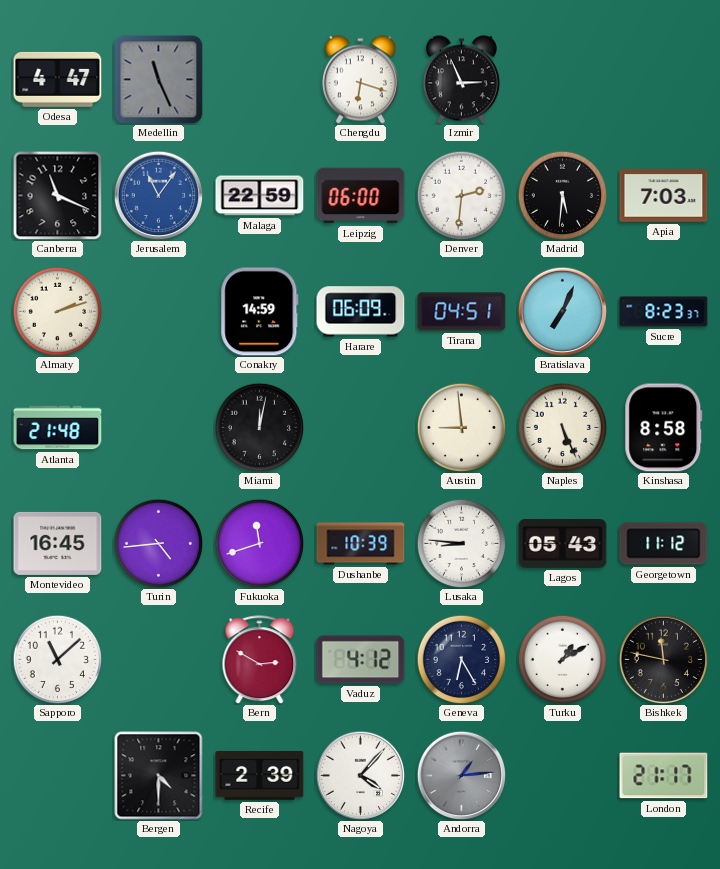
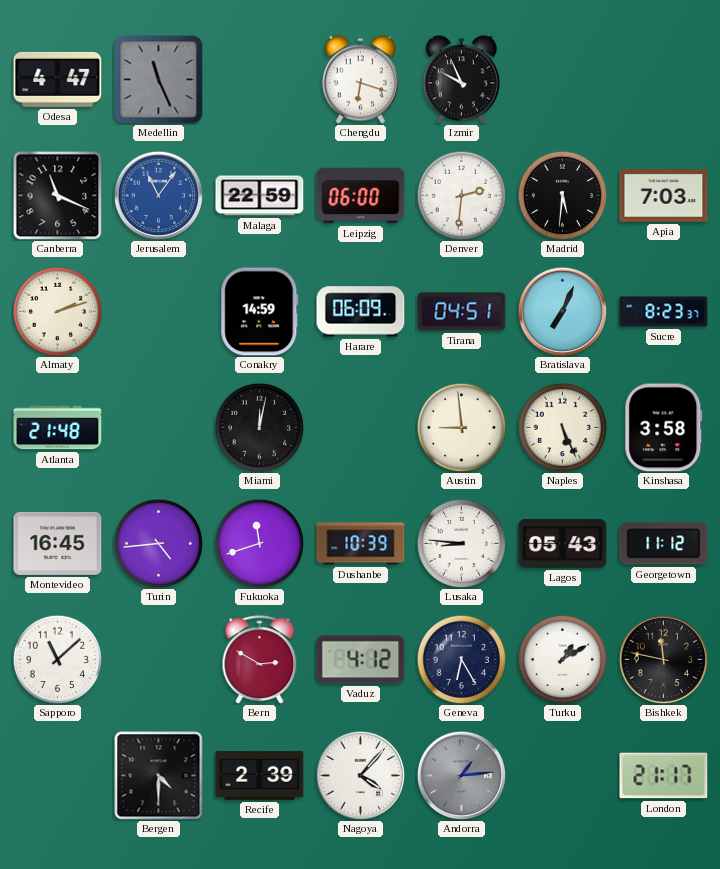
Izmir: 2:56 -> 9:56
Kinshasa: 8:58 -> 3:58
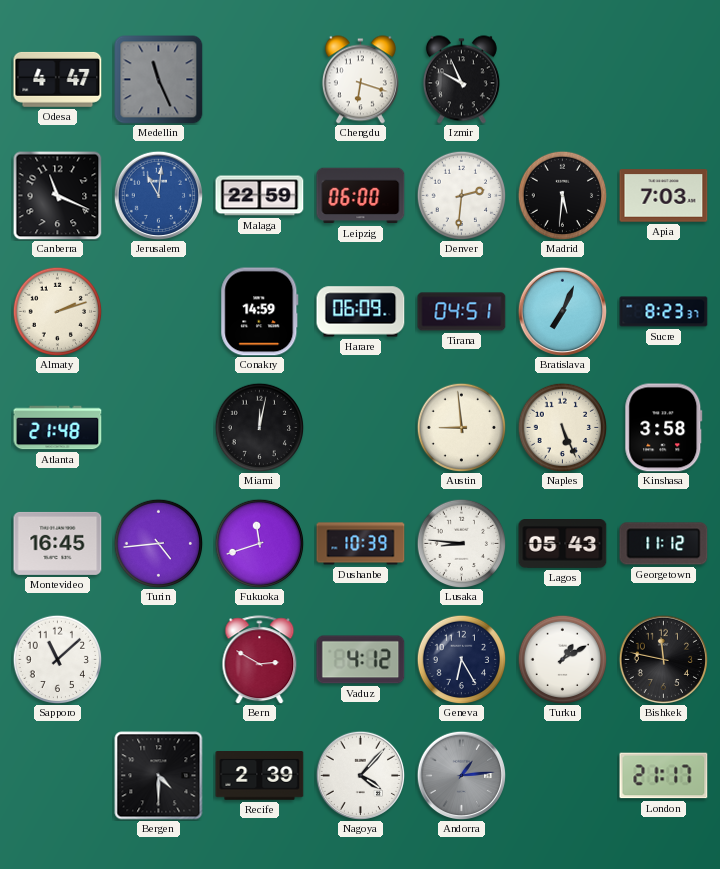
Jerusalem: 11:06 -> 11:01
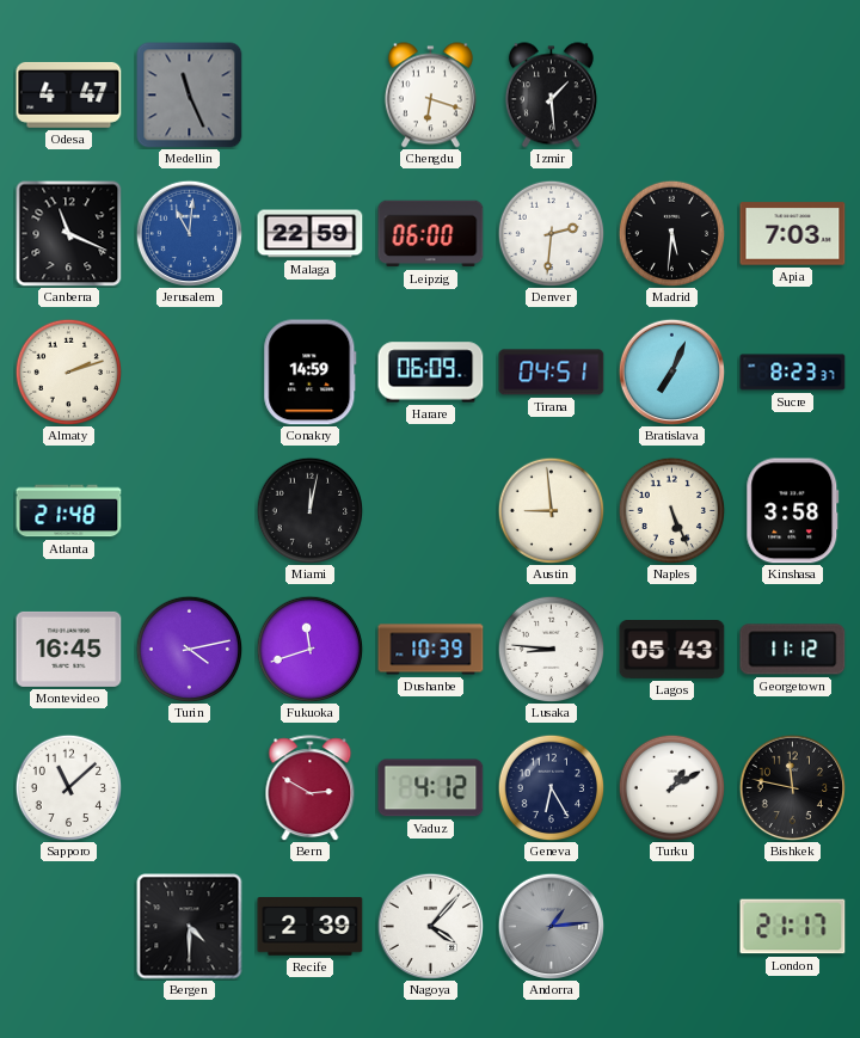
Izmir: 9:56 -> 1:29
Turin: 4:44 -> 4:13
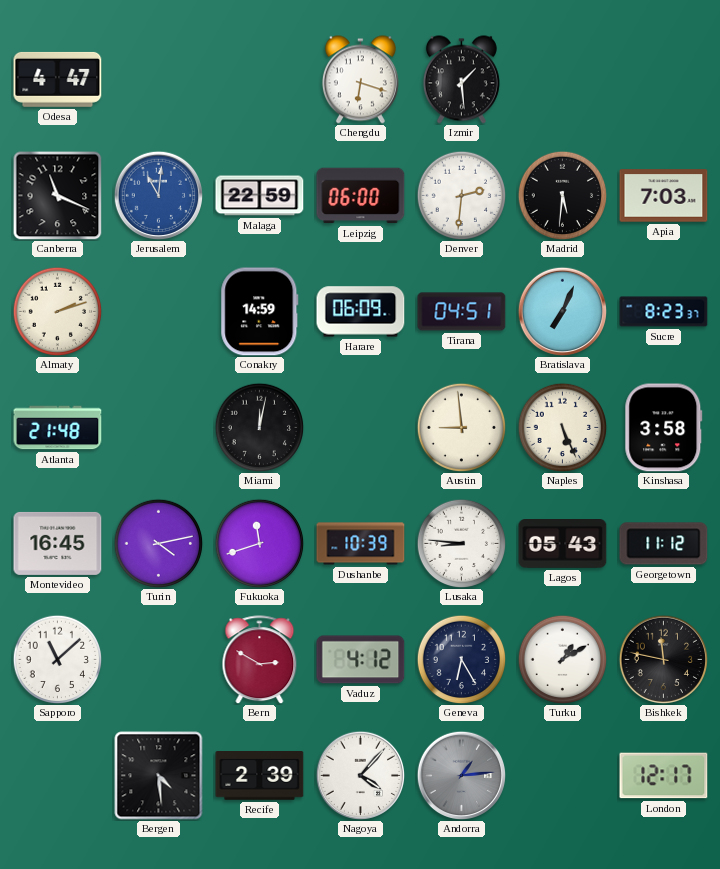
Medellin: 11:26 -> none
Bergen: 4:30 -> 4:29
London: 21:17 -> 12:17
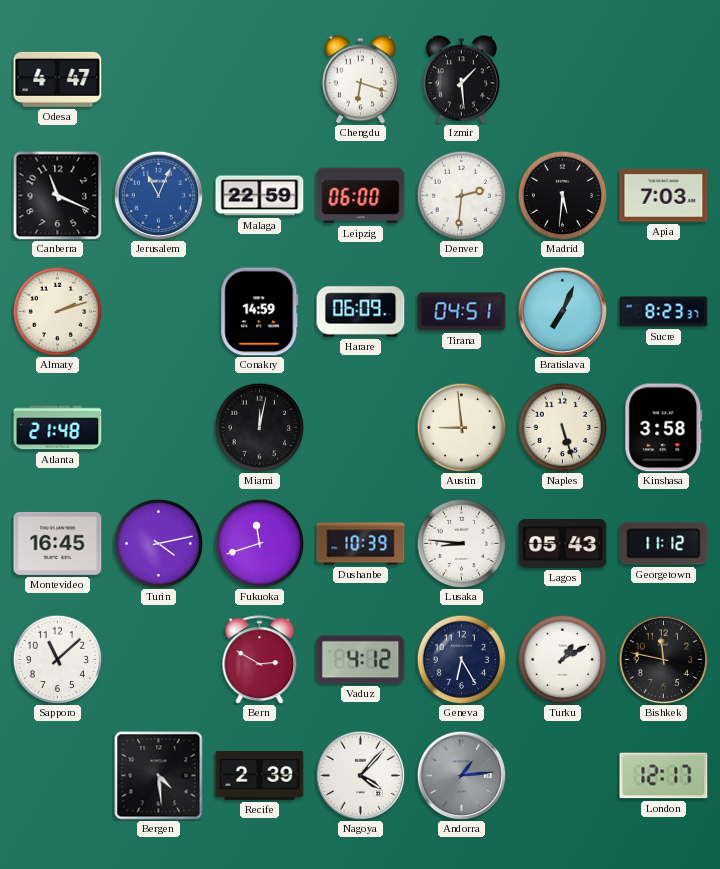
Jerusalem: 11:01 -> 11:04
Naples: 5:26 -> 5:27
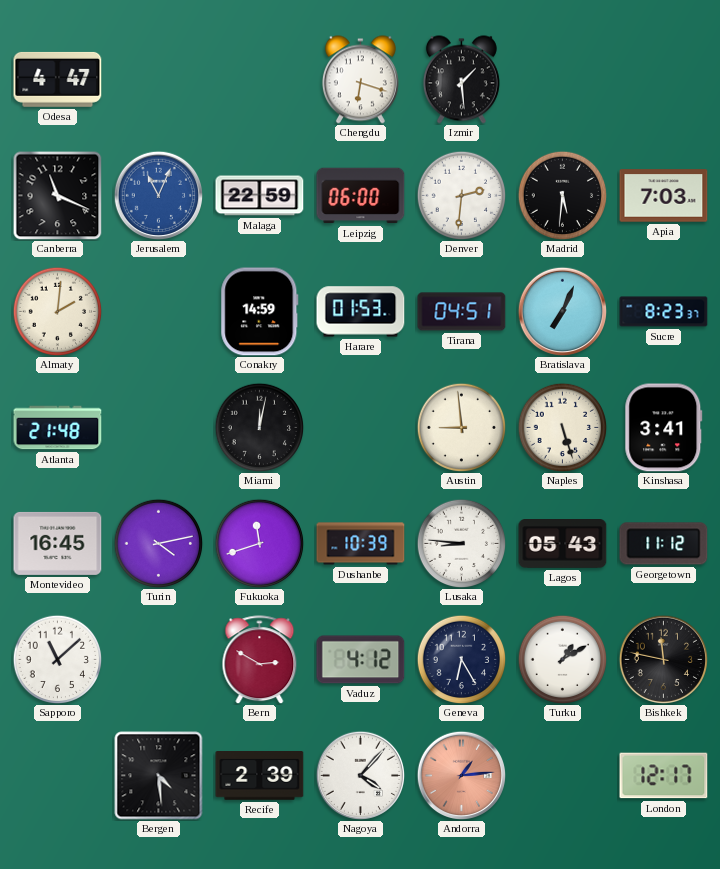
Almaty: 2:12 -> 2:01
Harare: 06:09 -> 01:53
Kinshasa: 3:58 -> 3:41
Andorra dial: grey -> salmon
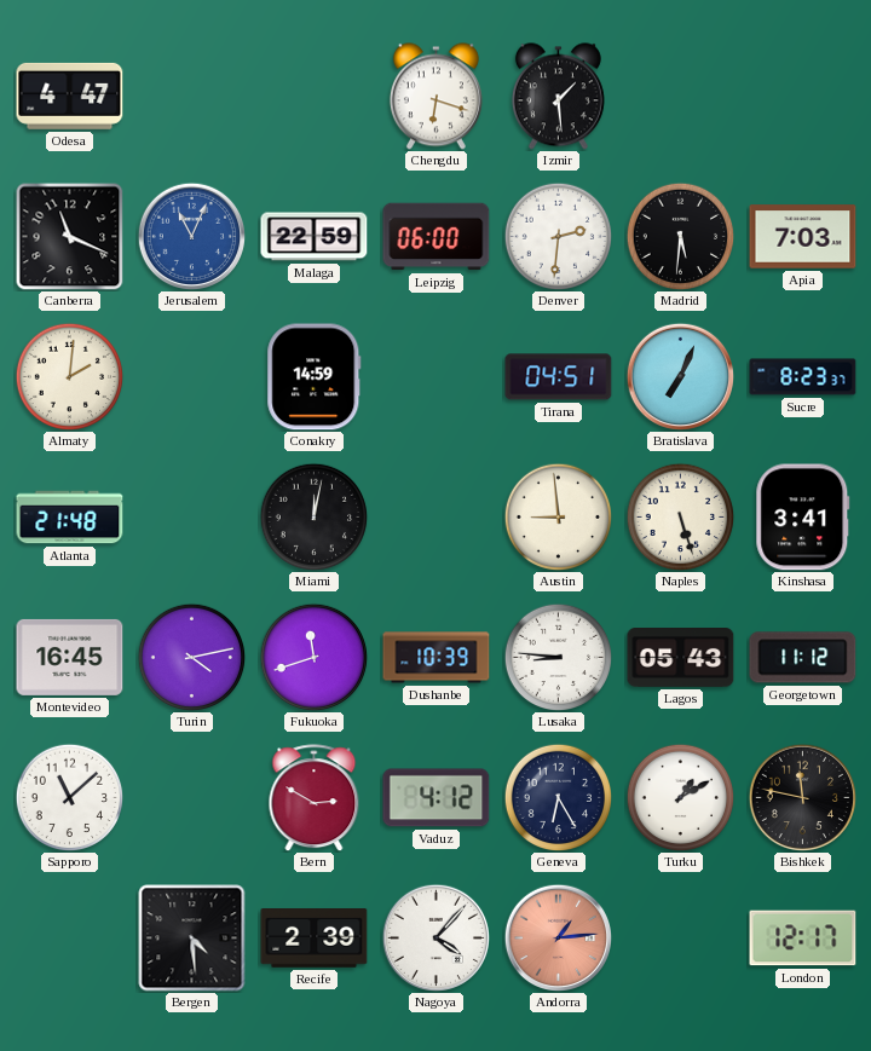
Harare: 01:53 -> none
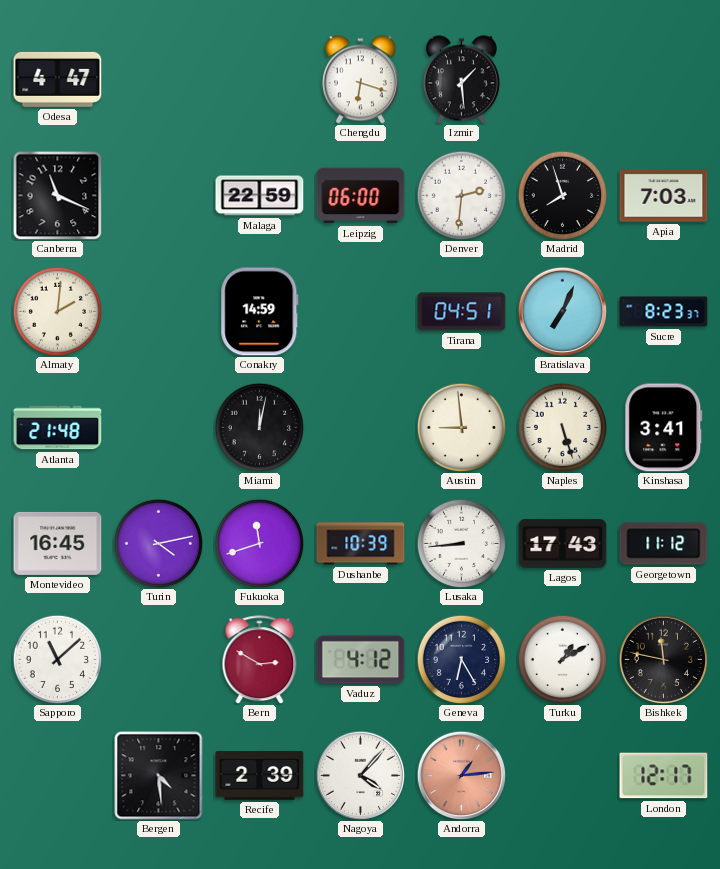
Jerusalem: 11:04 -> none
Madrid: 5:31 -> 7:57
Lusaka: 8:46 -> 8:44
Lagos: 05:43 -> 17:43
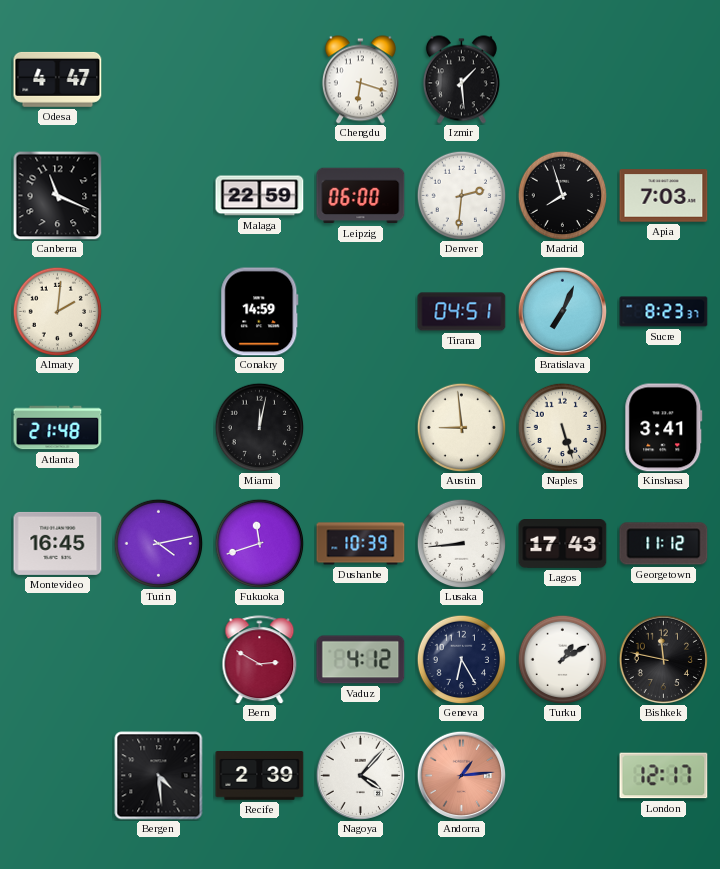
Sapporo: 11:08 -> none
